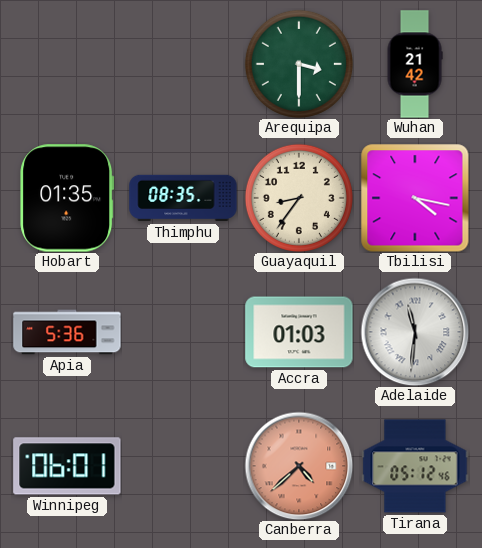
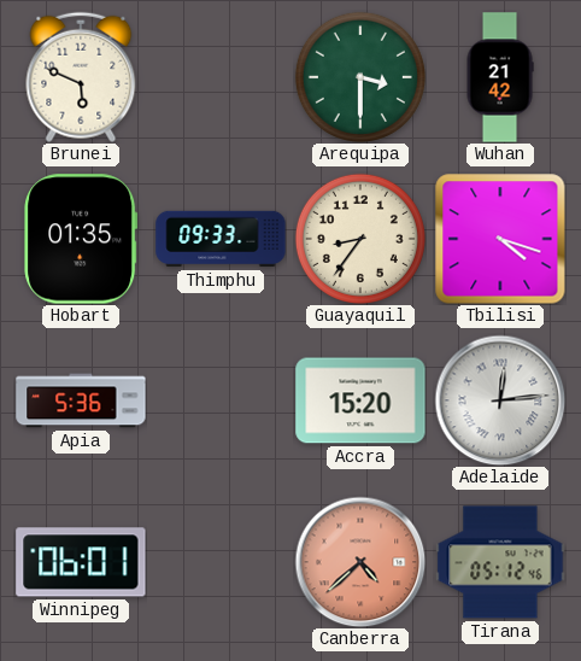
Brunei: none -> 5:49
Thimphu: 08:35 -> 09:33
Tbilisi: 4:17 -> 4:18
Accra: 01:03 -> 15:20
Adelaide: 11:31 -> 12:14
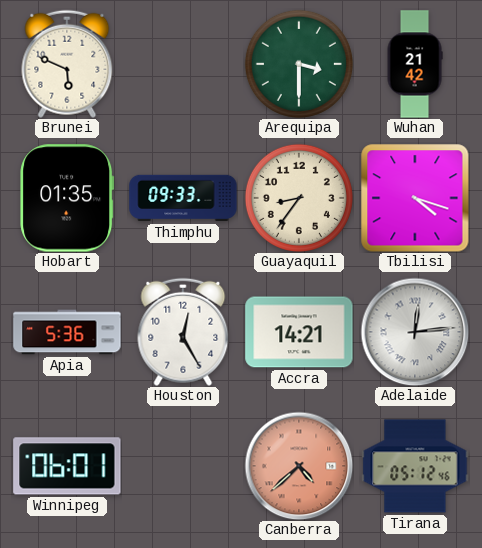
Houston: none -> 12:25
Accra: 15:20 -> 14:21
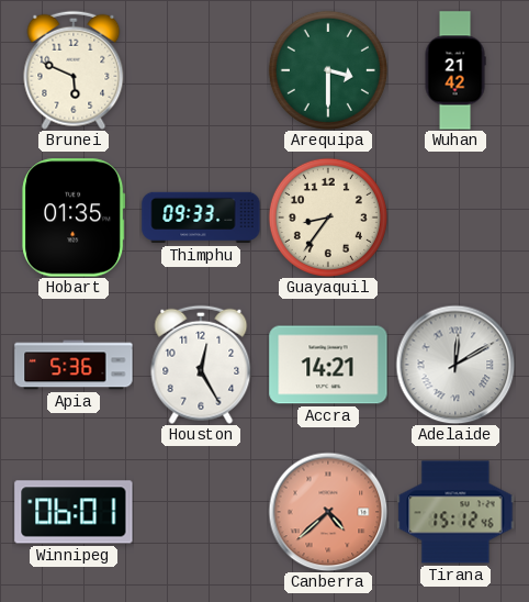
Tbilisi: 4:18 -> none
Adelaide: 12:14 -> 12:10
Tirana: 05:12 -> 15:12
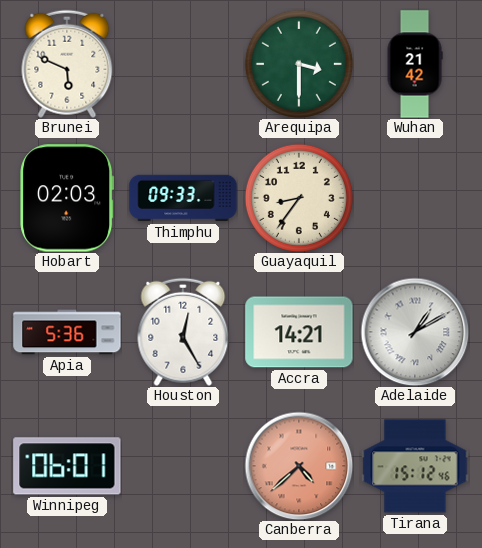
Hobart: 01:35 -> 02:03
Adelaide: 12:10 -> 1:10
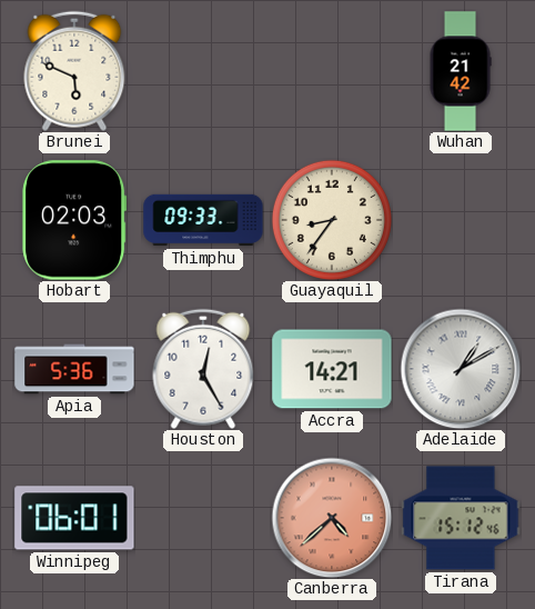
Arequipa: 3:30 -> none
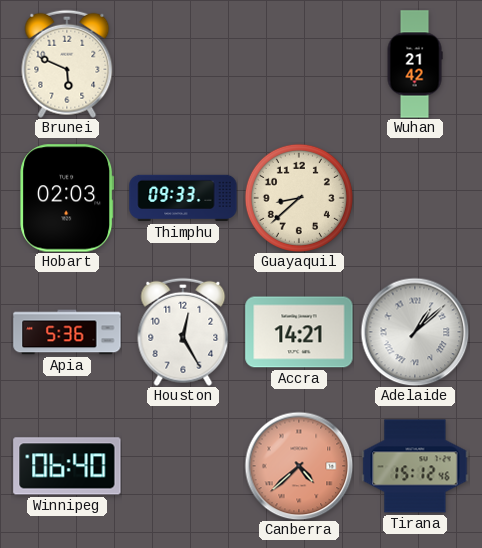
Guayaquil: 8:36 -> 8:38
Adelaide: 1:10 -> 1:08
Winnipeg: 06:01 -> 06:40
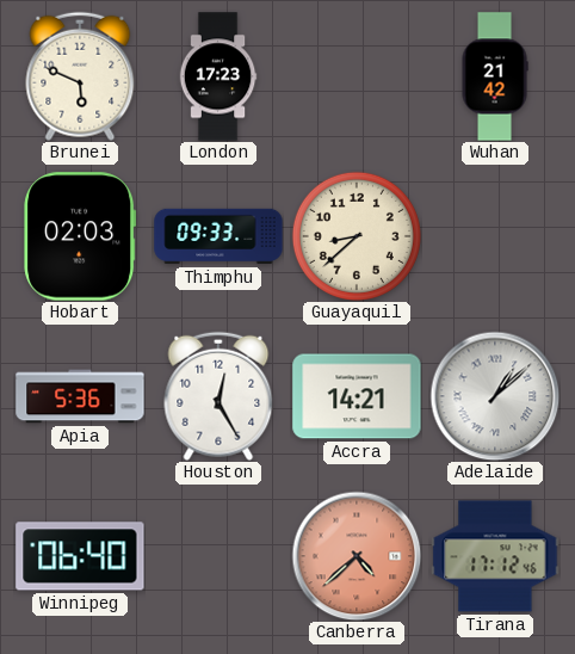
London: none -> 17:23
Tirana: 15:12 -> 17:12
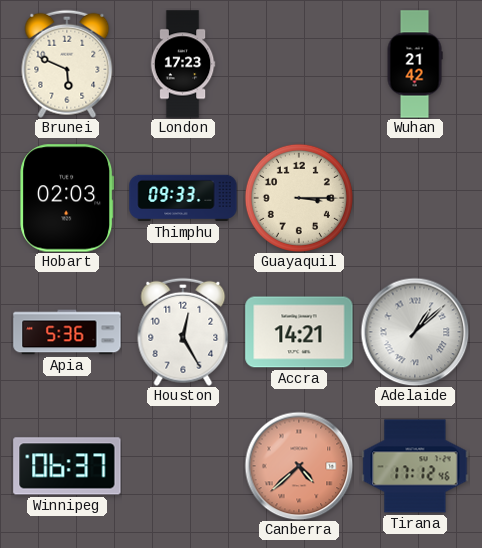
Guayaquil: 8:38 -> 3:15
Winnipeg: 06:40 -> 06:37
